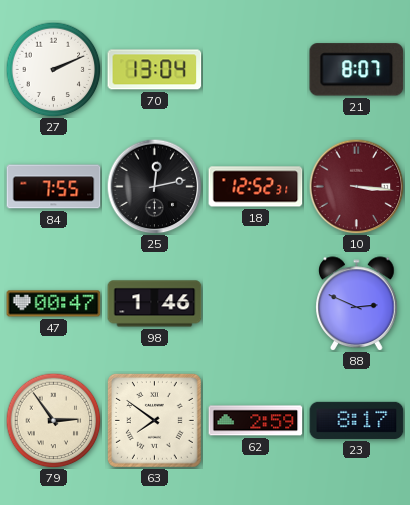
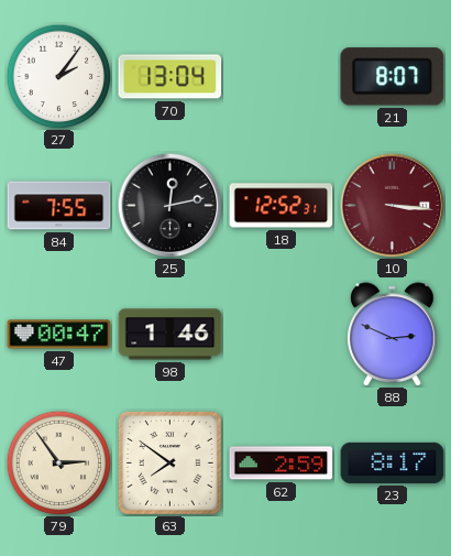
27: 2:11 -> 2:06
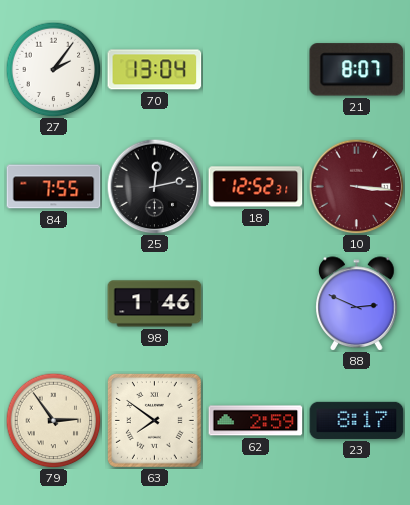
47: 00:47 -> none
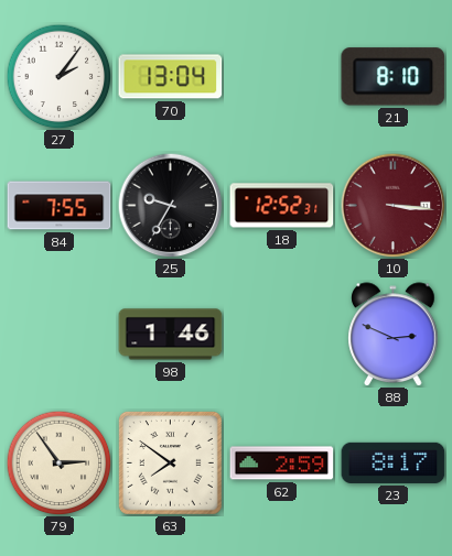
21: 8:07 -> 8:10
25: 12:13 -> 9:35
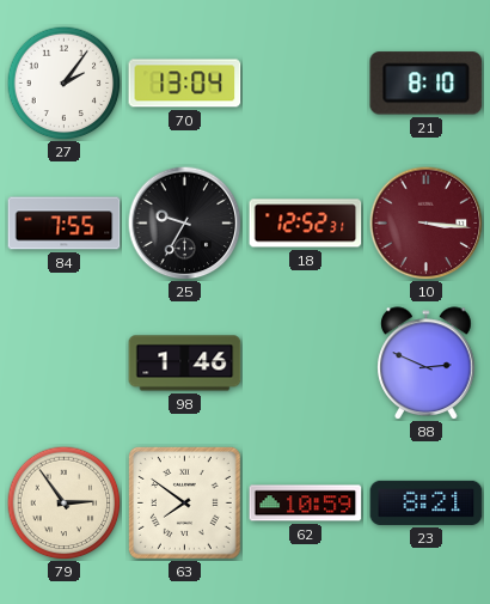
62: 2:59 -> 10:59
23: 8:17 -> 8:21
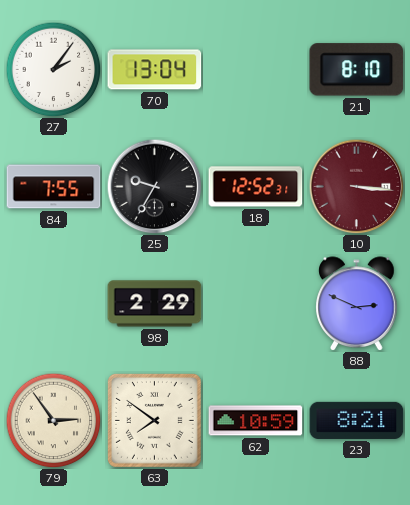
98: 1:46 -> 2:29
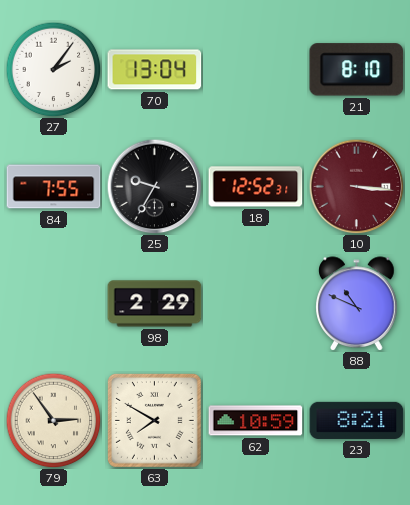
88: 2:49 -> 10:49
63: 7:51 -> 7:50
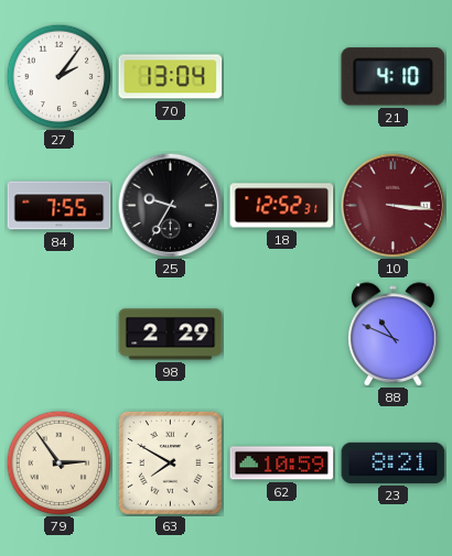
21: 8:10 -> 4:10
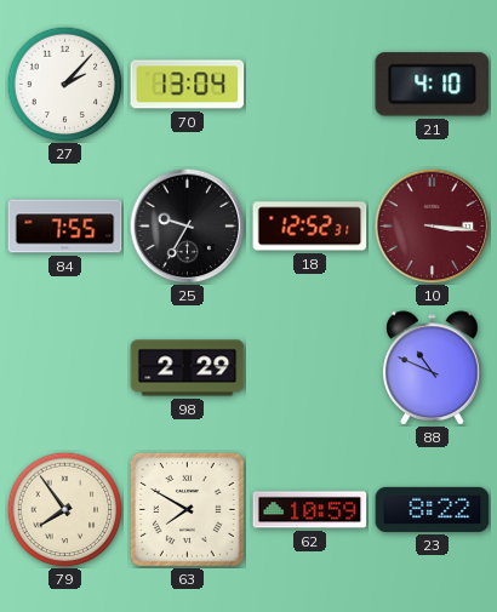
27: 2:06 -> 2:07
79: 2:54 -> 7:54
23: 8:21 -> 8:22
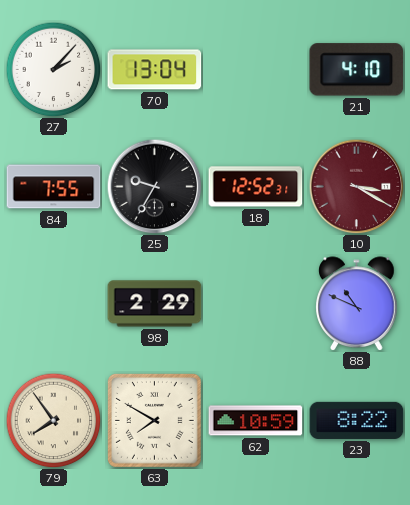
10: 3:16 -> 3:20
